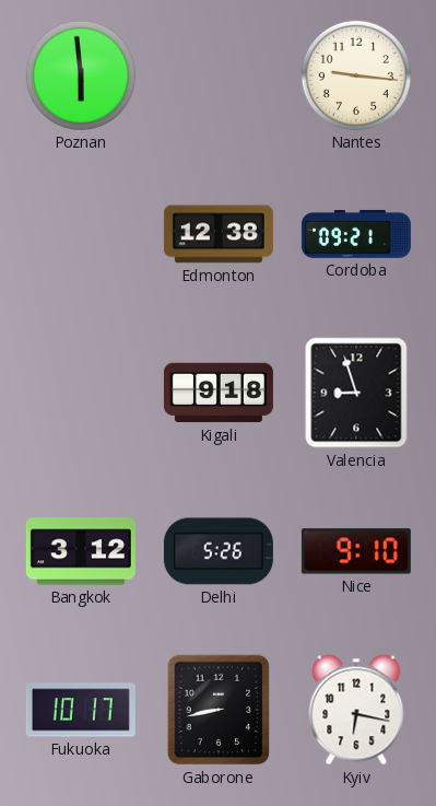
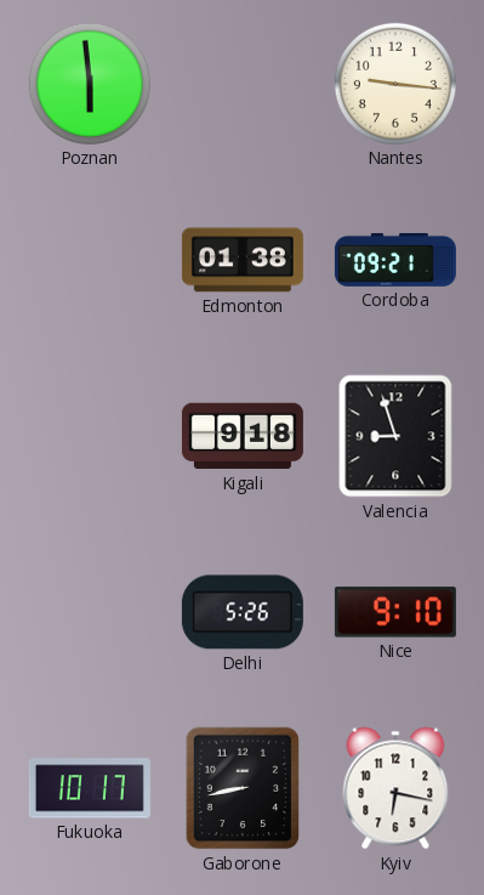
Edmonton: 12:38 -> 01:38
Bangkok: 3:12 -> none
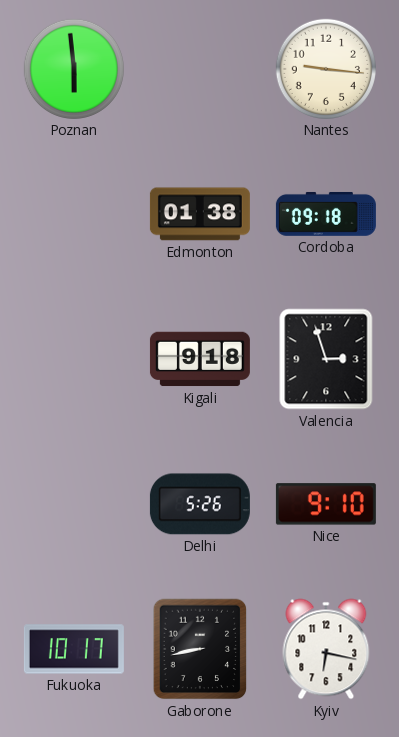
Cordoba: 09:21 -> 09:18
Valencia: 8:57 -> 2:57
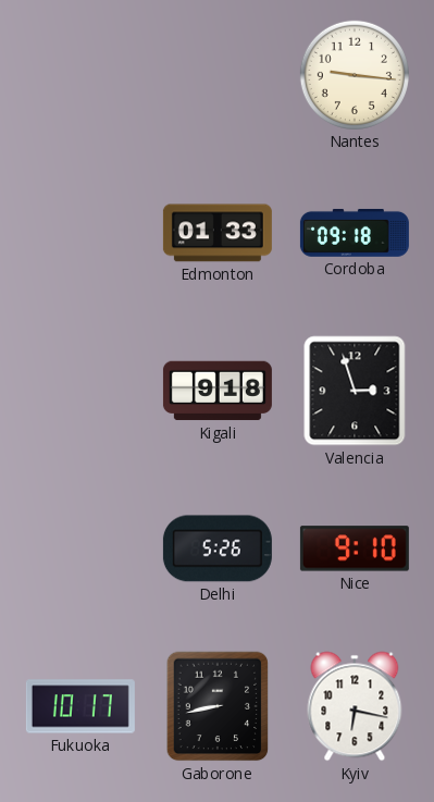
Poznan: 5:59 -> none
Edmonton: 01:38 -> 01:33
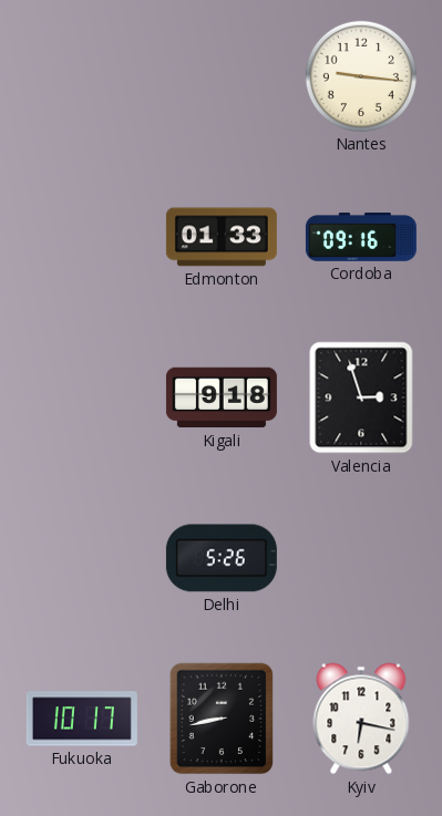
Cordoba: 09:18 -> 09:16
Nice: 9:10 -> none
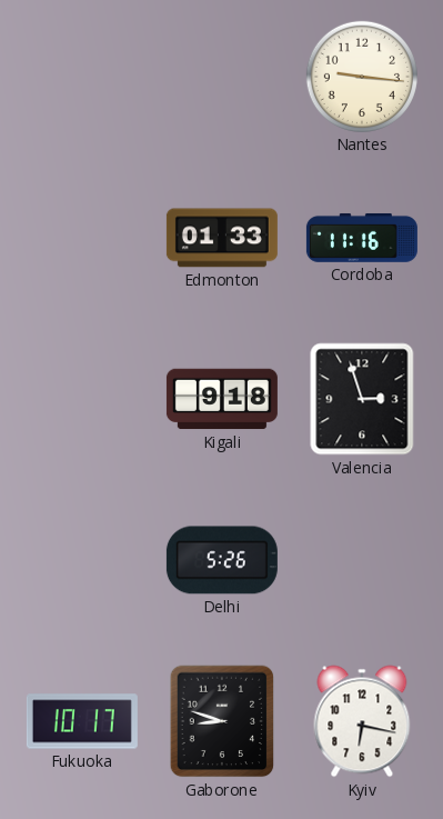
Cordoba: 09:16 -> 11:16
Gaborone: 8:43 -> 8:48
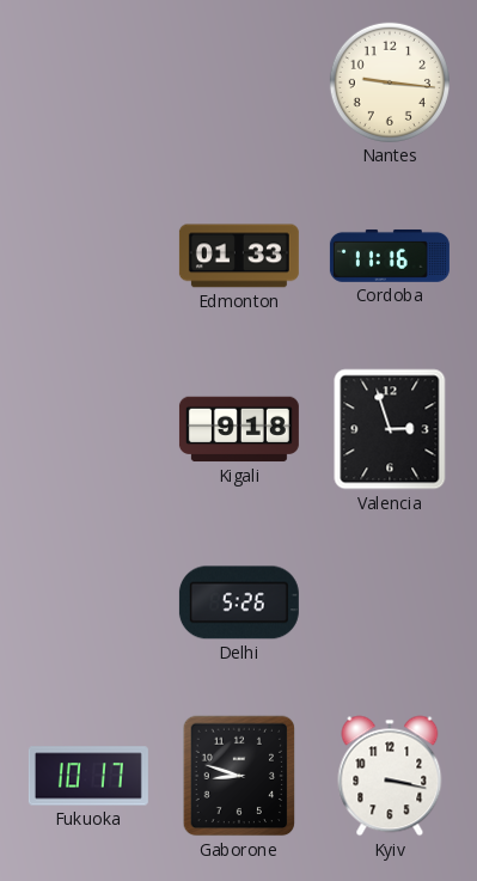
Kyiv: 6:17 -> 3:17
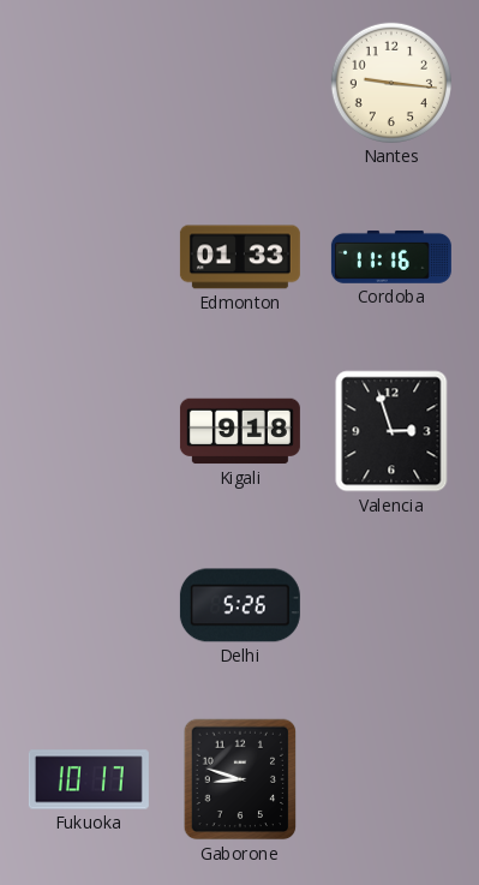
Kyiv: 3:17 -> none
